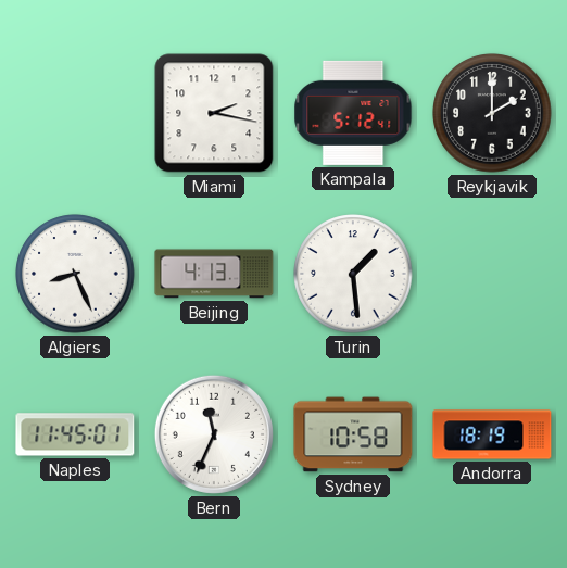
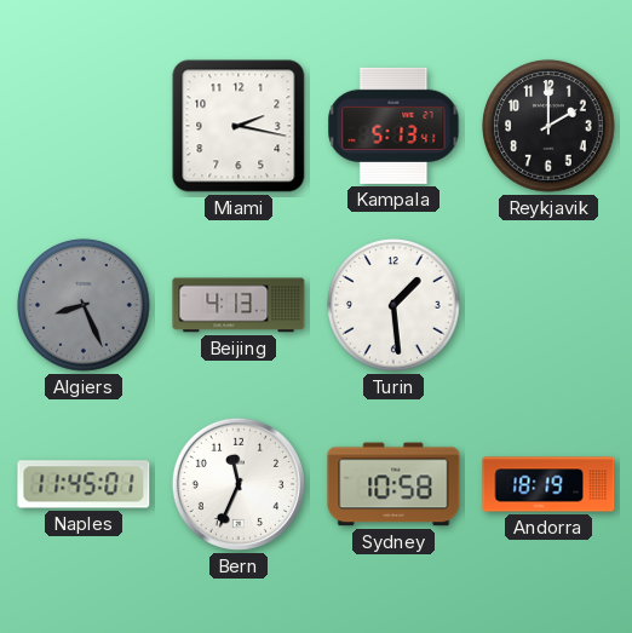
Kampala: 5:12 -> 5:13
Algiers dial: white -> grey
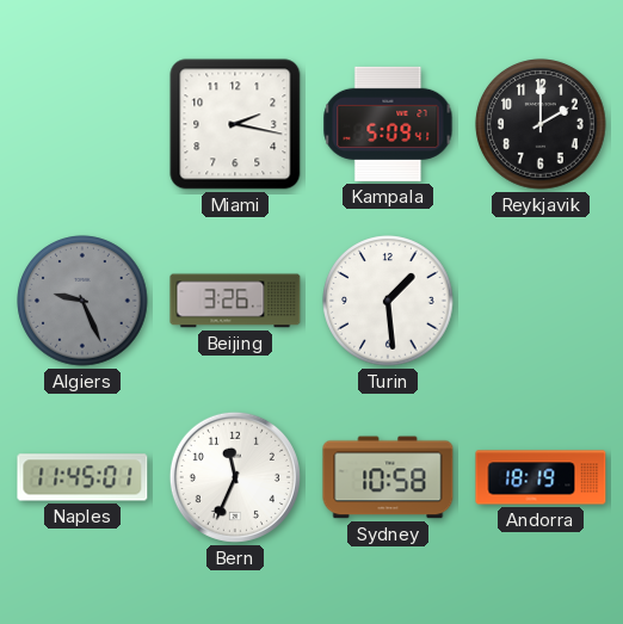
Kampala: 5:13 -> 5:09
Algiers: 8:26 -> 9:26
Beijing: 4:13 -> 3:26
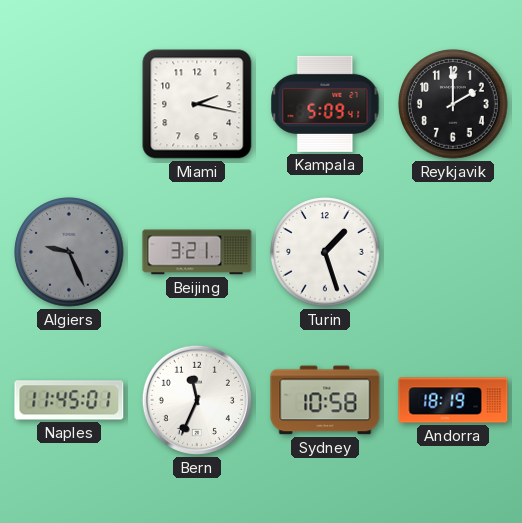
Beijing: 3:26 -> 3:21
Turin: 1:29 -> 1:27
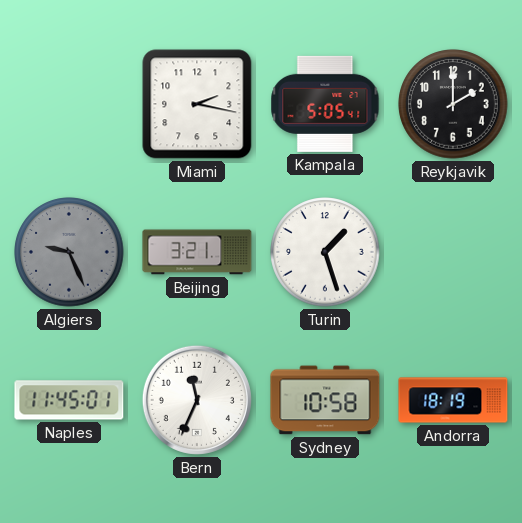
Kampala: 5:09 -> 5:05
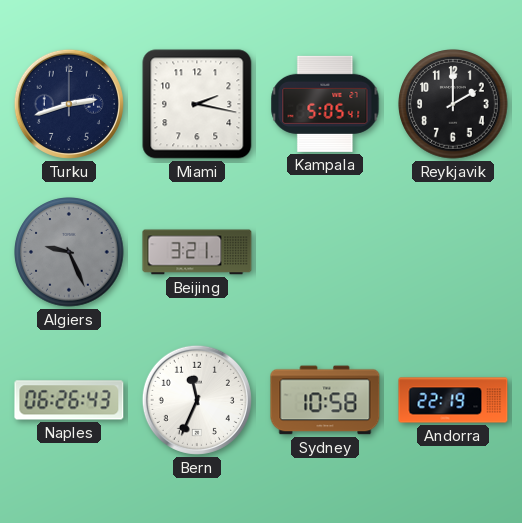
Turku: none -> 2:42
Turin: 1:27 -> none
Naples: 11:45 -> 06:26
Andorra: 18:19 -> 22:19
